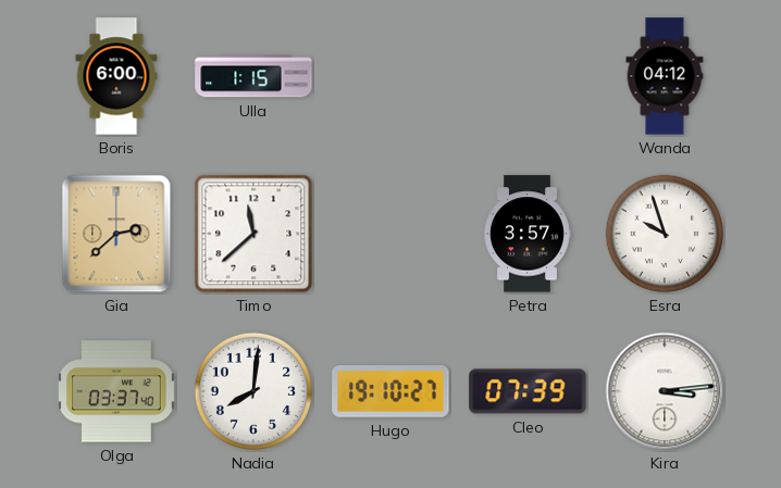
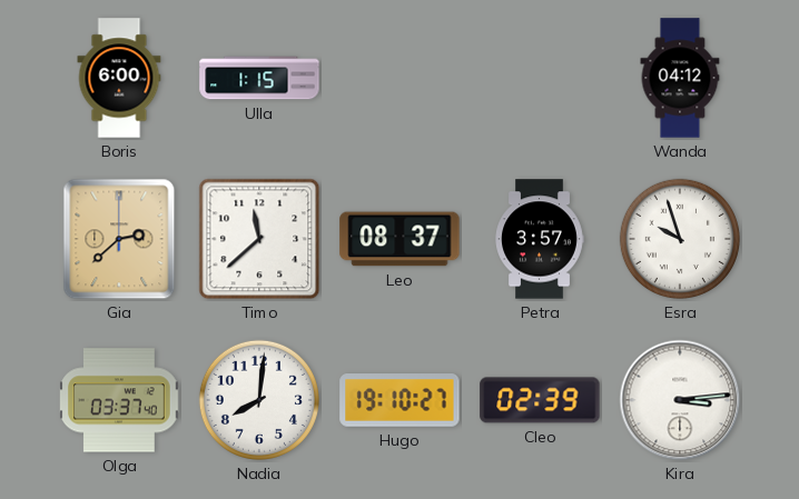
Leo: none -> 08:37
Cleo: 07:39 -> 02:39
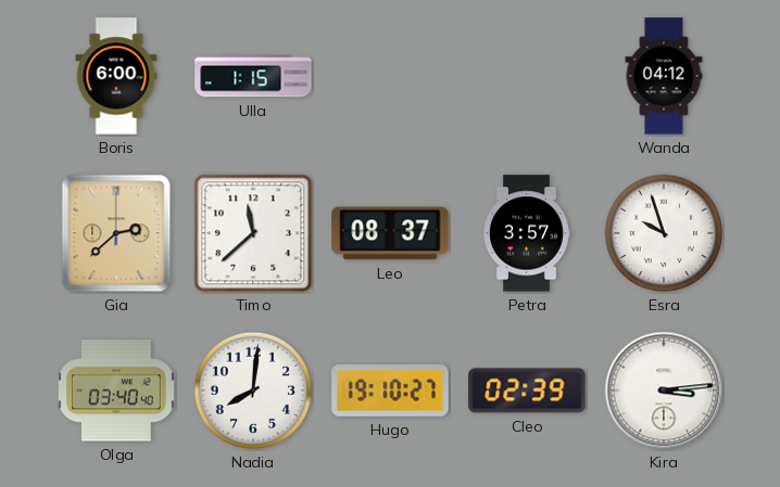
Olga: 03:37 -> 03:40
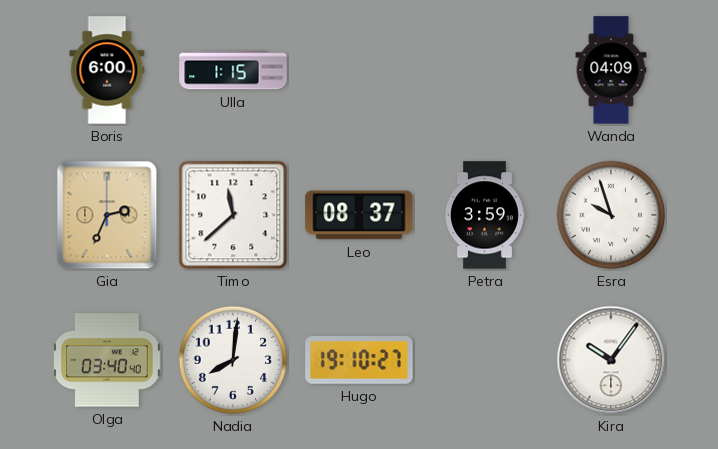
Wanda: 04:12 -> 04:09
Gia: 2:38 -> 2:34
Petra: 3:57 -> 3:59
Cleo: 02:39 -> none
Kira: 3:14 -> 10:06
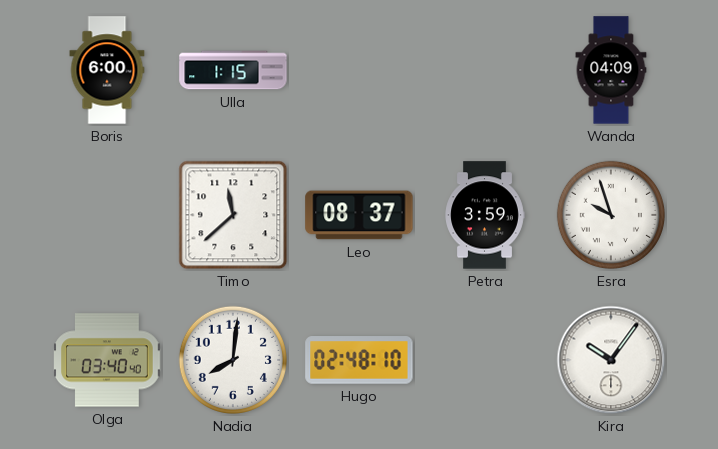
Gia: 2:34 -> none
Hugo: 19:10 -> 02:48
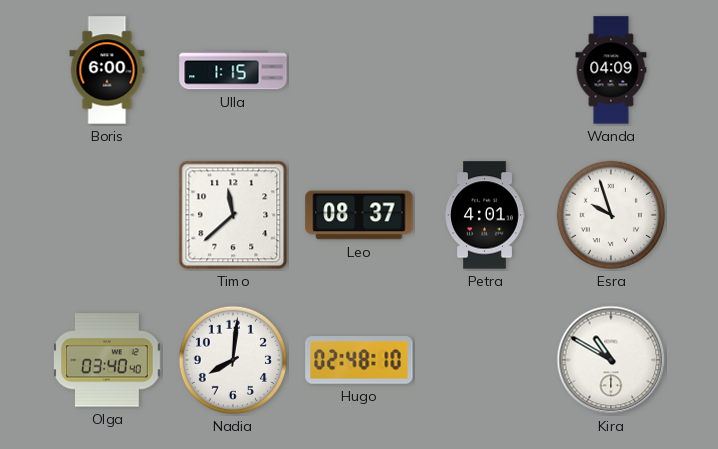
Petra: 3:59 -> 4:01
Kira: 10:06 -> 10:50
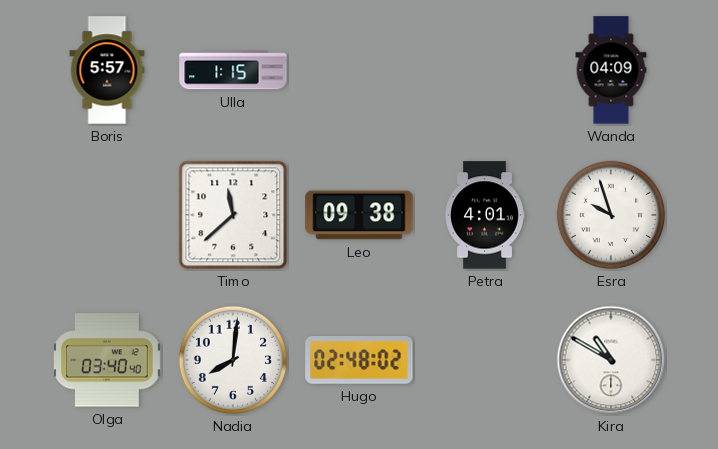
Boris: 6:00 -> 5:57
Leo: 08:37 -> 09:38
Hugo: 02:48:10 -> 02:48:02
